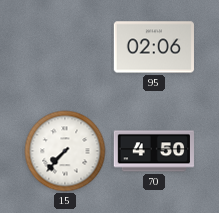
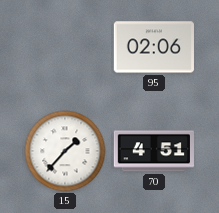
15: 7:37 -> 1:37
70: 4:50 -> 4:51
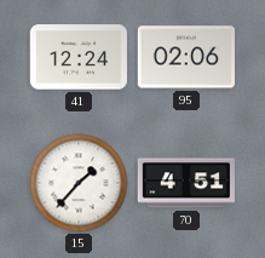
41: none -> 12:24
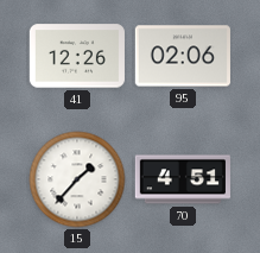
41: 12:24 -> 12:26
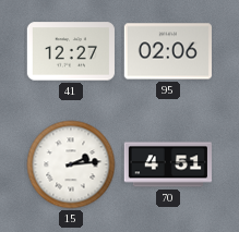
41: 12:26 -> 12:27
15: 1:37 -> 2:14
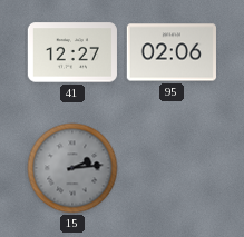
15 dial: white -> grey
70: 4:51 -> none
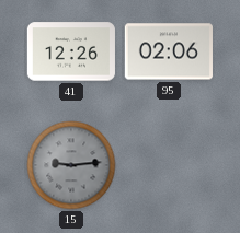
41: 12:27 -> 12:26
15: 2:14 -> 9:14
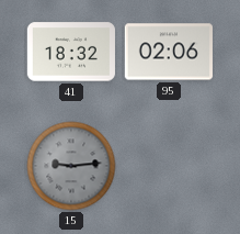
41: 12:26 -> 18:32
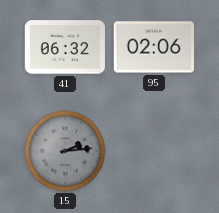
41: 18:32 -> 06:32
15: 9:14 -> 2:14
